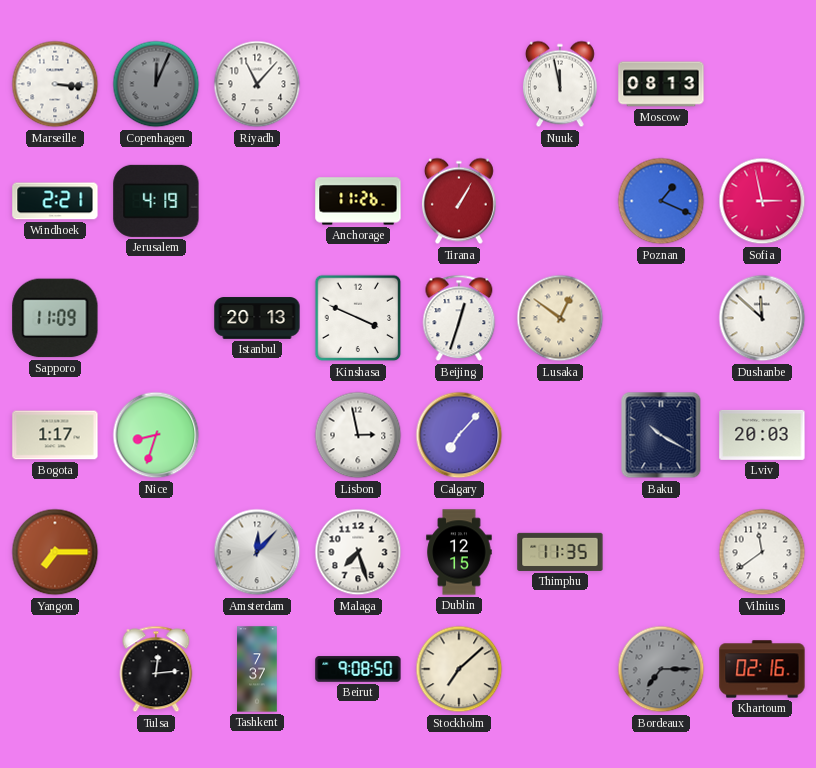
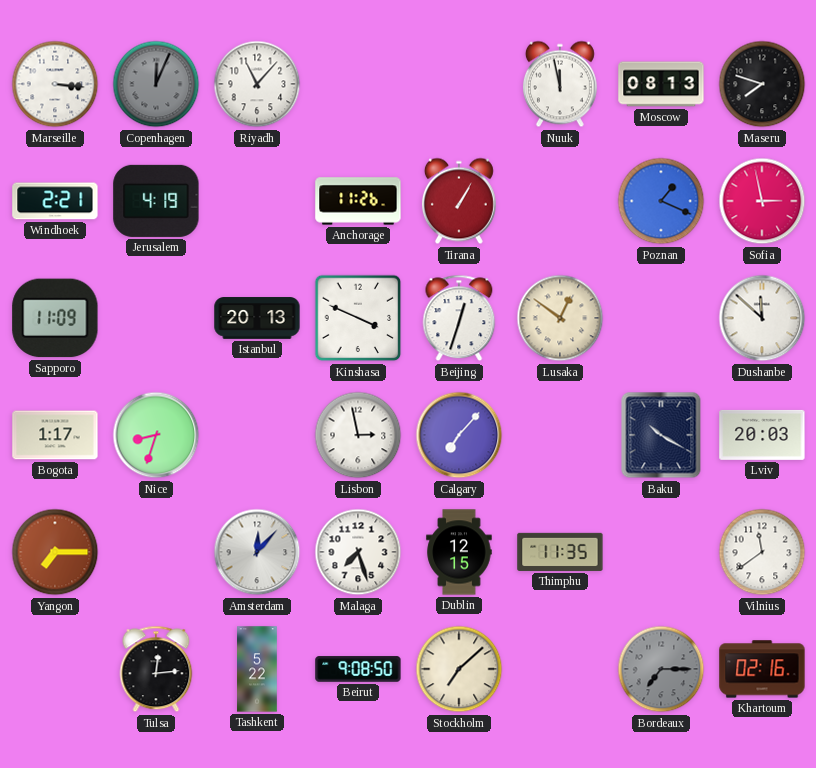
Maseru: none -> 7:48
Tashkent: 7:37 -> 5:22
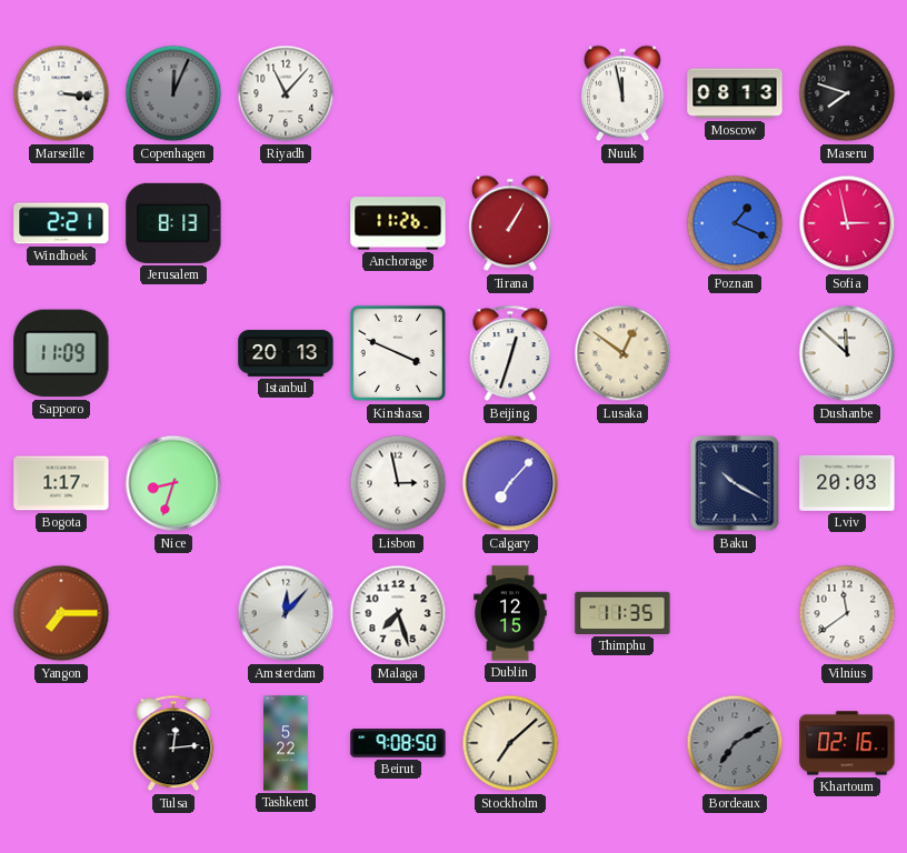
Jerusalem: 4:19 -> 8:13
Bordeaux: 7:15 -> 7:10
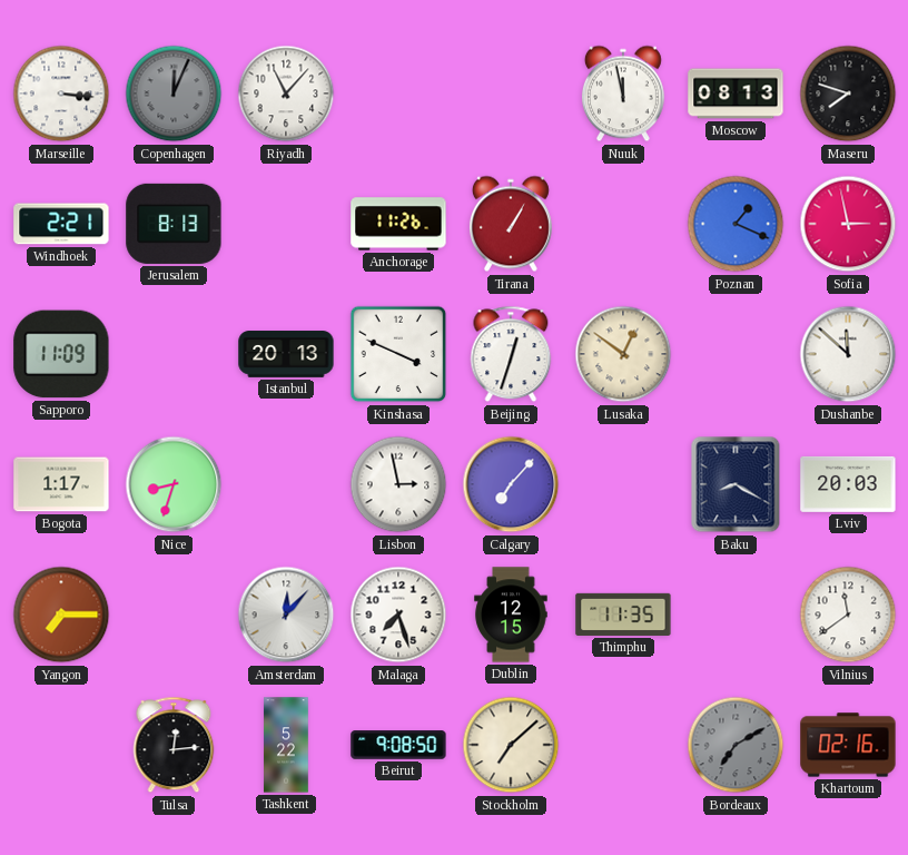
Baku: 10:20 -> 8:20
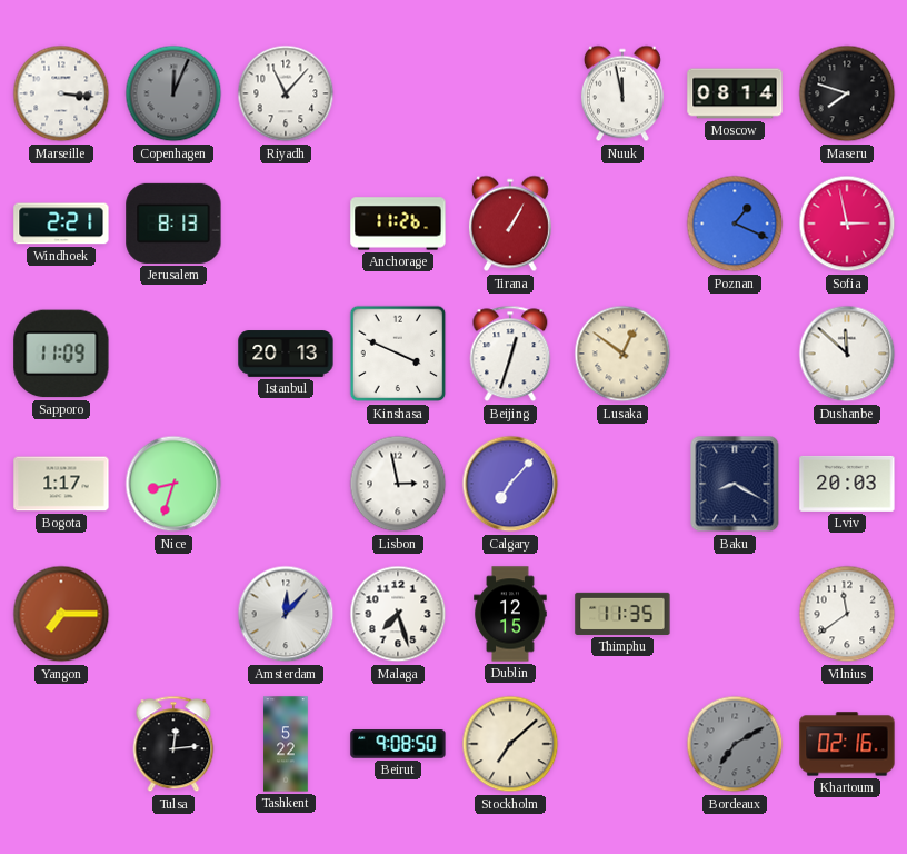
Moscow: 08:13 -> 08:14
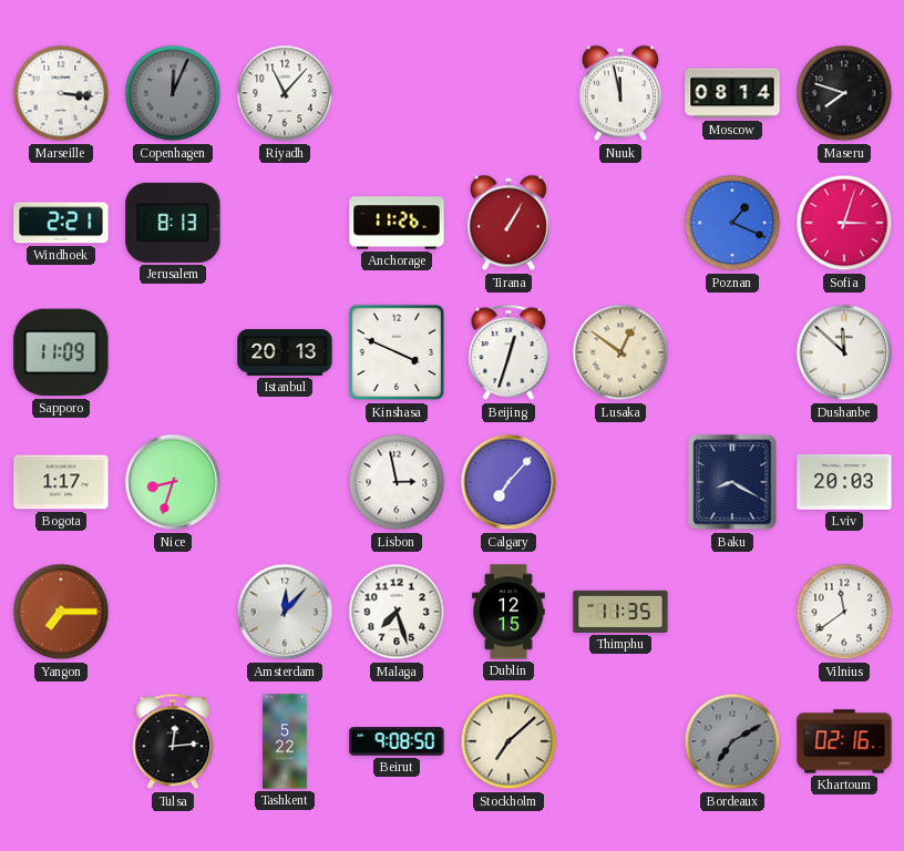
Sofia: 2:58 -> 3:03
